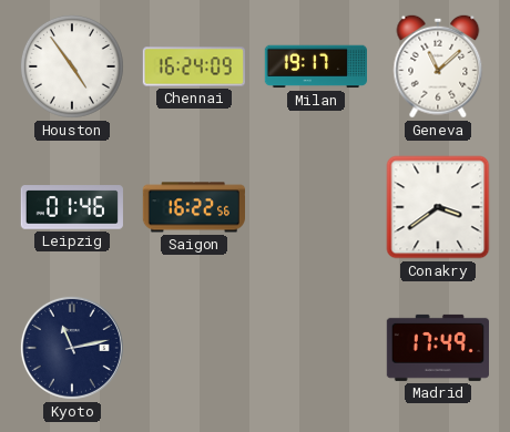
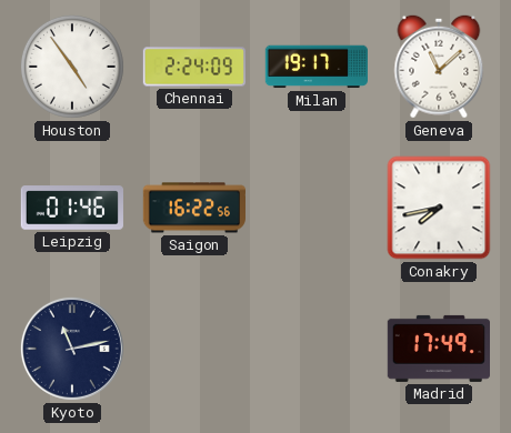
Chennai: 16:24 -> 2:24
Conakry: 3:39 -> 7:43
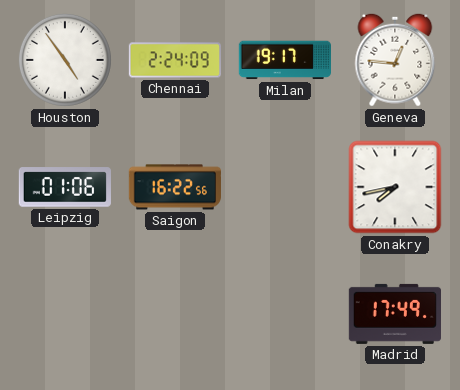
Geneva: 11:08 -> 12:46
Leipzig: 01:46 -> 01:06
Kyoto: 11:13 -> none
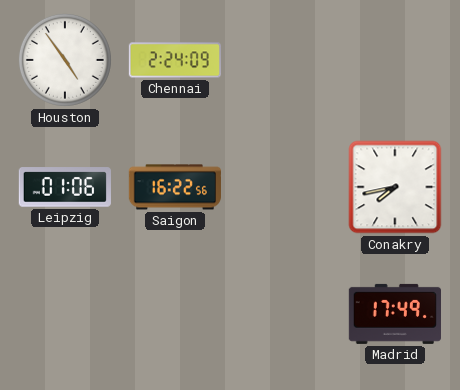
Milan: 19:17 -> none
Geneva: 12:46 -> none
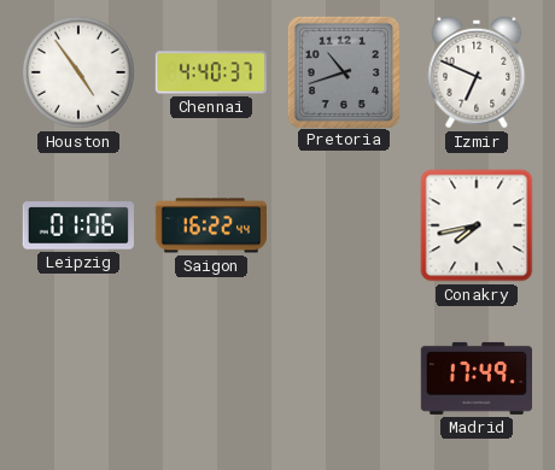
Chennai: 2:24 -> 4:40
Pretoria: none -> 10:42
Izmir: none -> 6:49
Saigon: 16:22:56 -> 16:22:44
